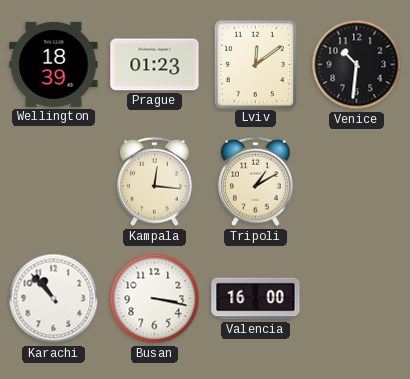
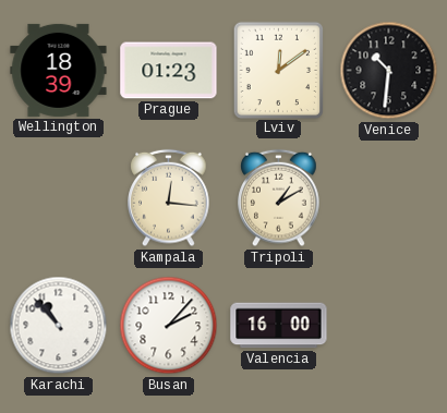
Busan: 3:17 -> 2:07
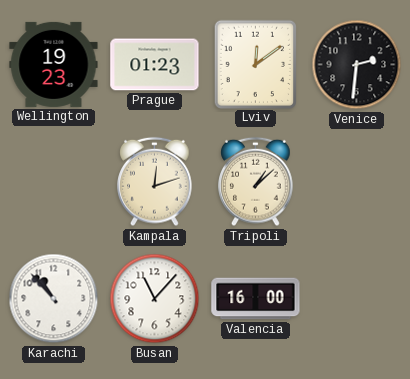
Wellington: 18:39 -> 19:23
Venice: 10:31 -> 2:31
Kampala: 12:16 -> 12:12
Tripoli: 1:10 -> 1:08
Busan: 2:07 -> 11:07
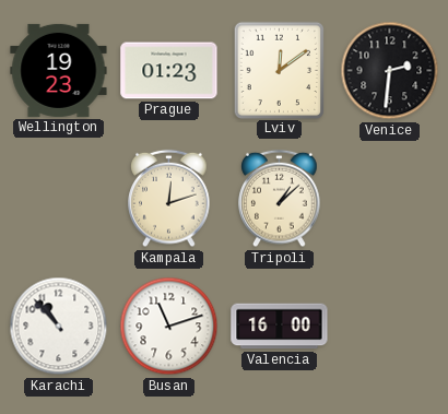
Busan: 11:07 -> 11:12
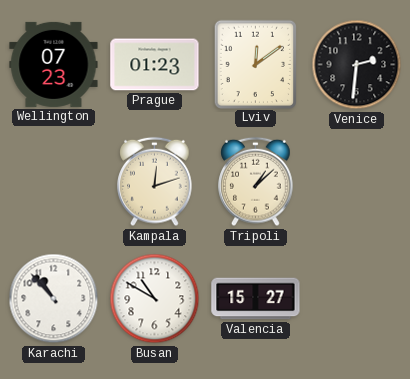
Wellington: 19:23 -> 07:23
Busan: 11:12 -> 10:50
Valencia: 16:00 -> 15:27
